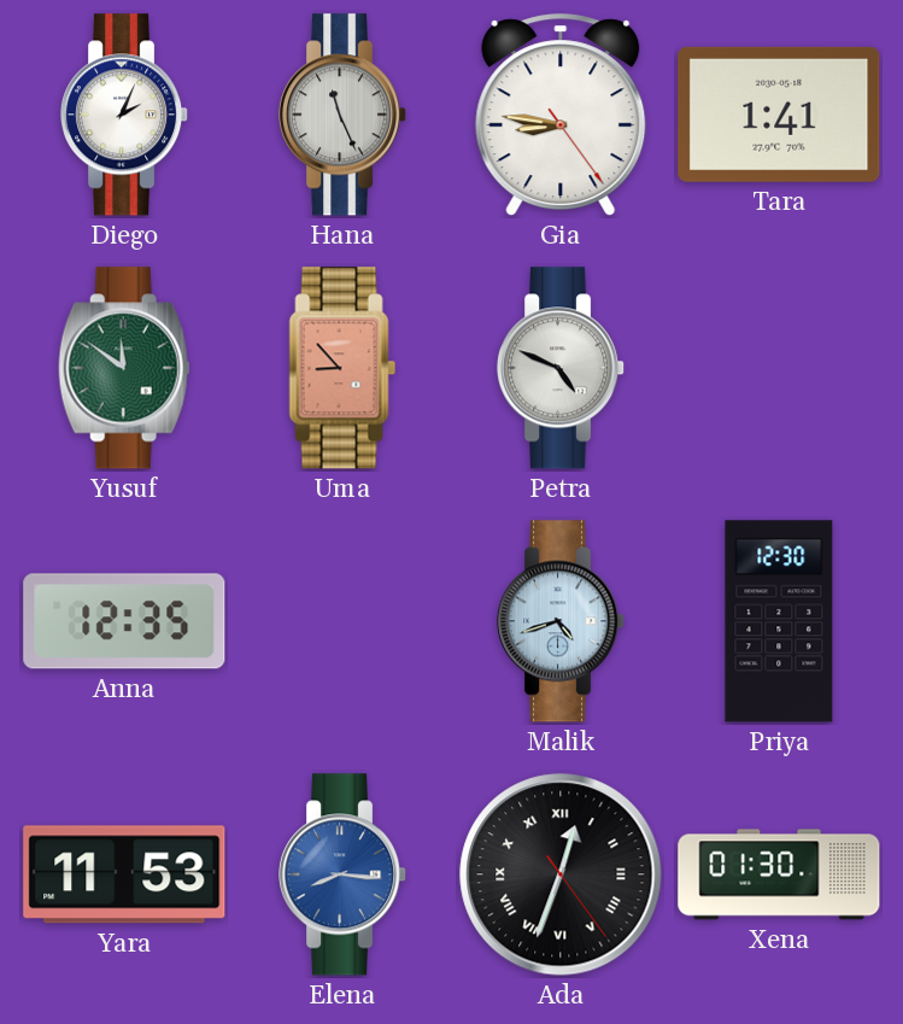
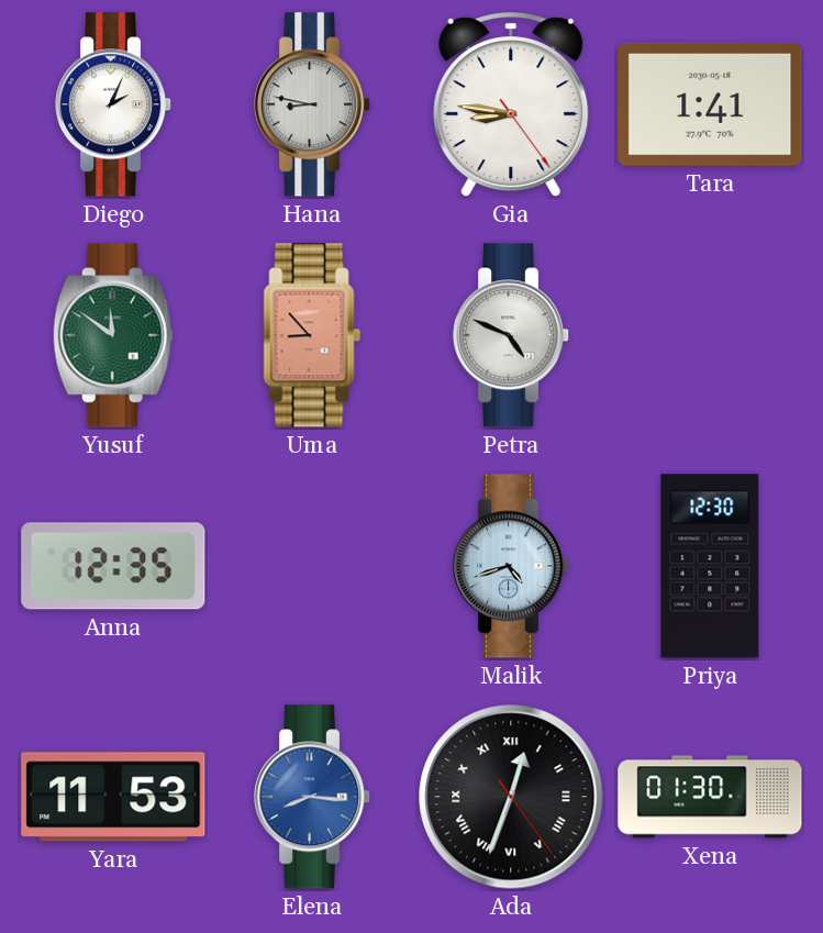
Hana: 11:26 -> 8:47
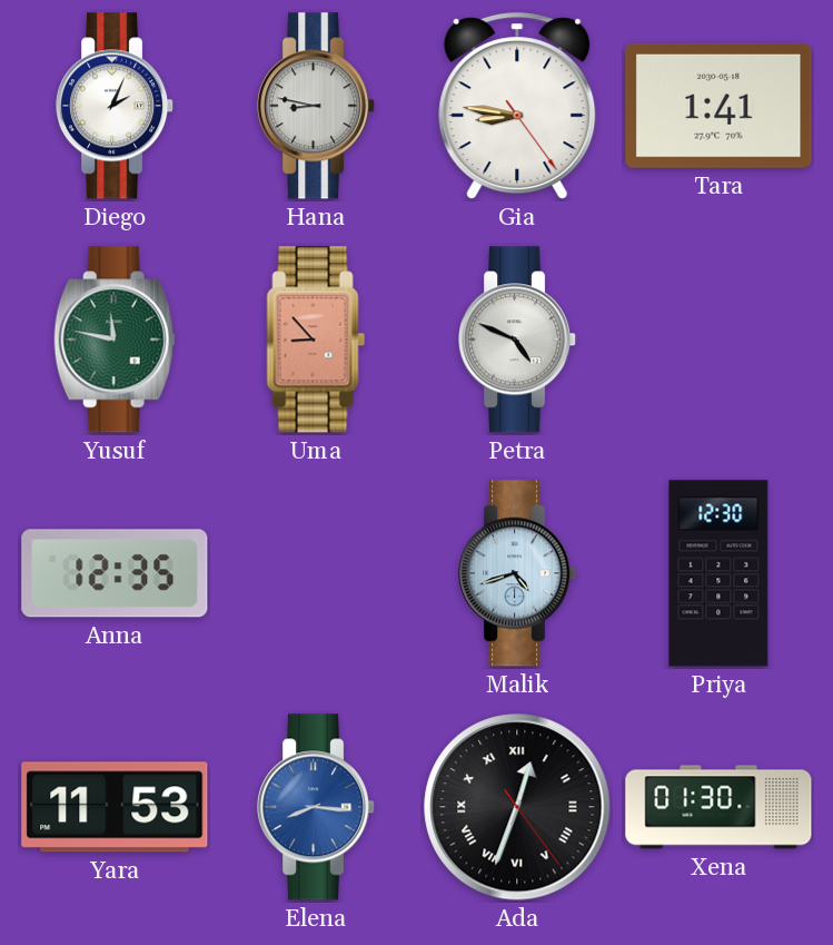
Yusuf: 11:51 -> 11:47
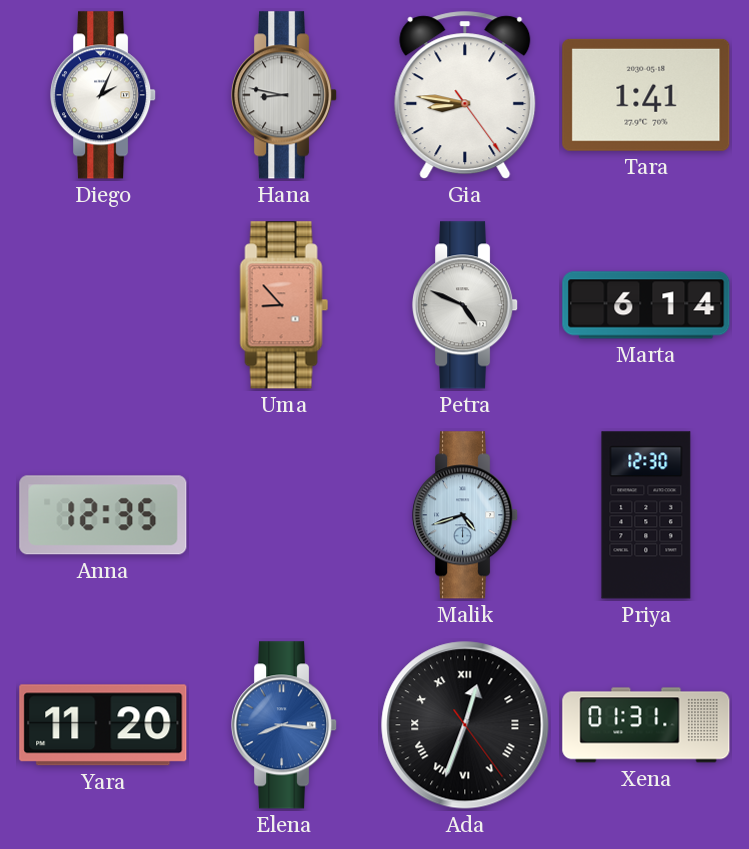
Yusuf: 11:47 -> none
Marta: none -> 6:14
Yara: 11:53 -> 11:20
Xena: 01:30 -> 01:31
